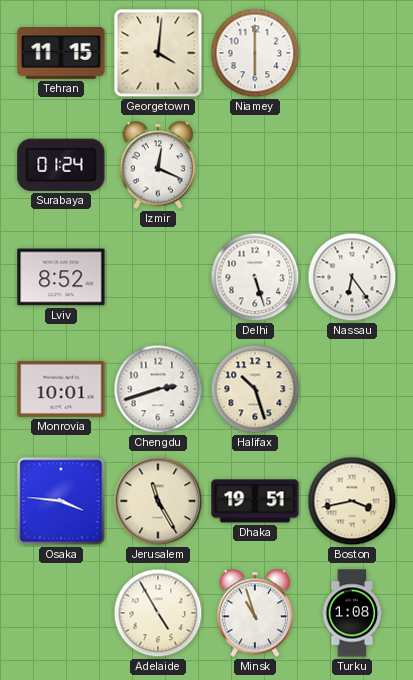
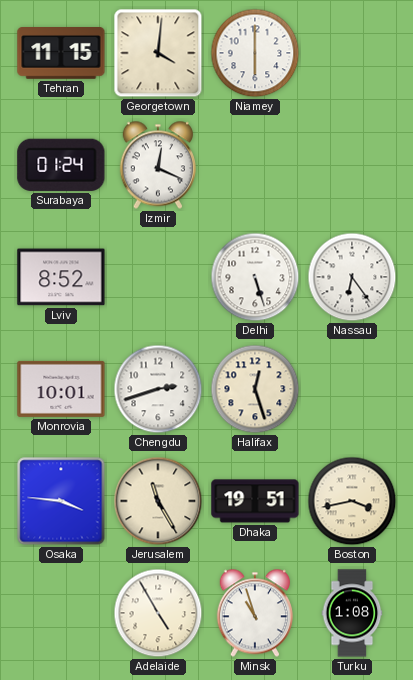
Halifax: 10:27 -> 12:27
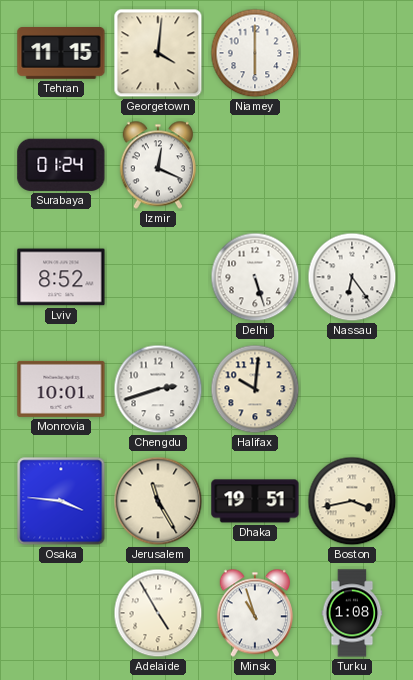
Halifax: 12:27 -> 10:01
